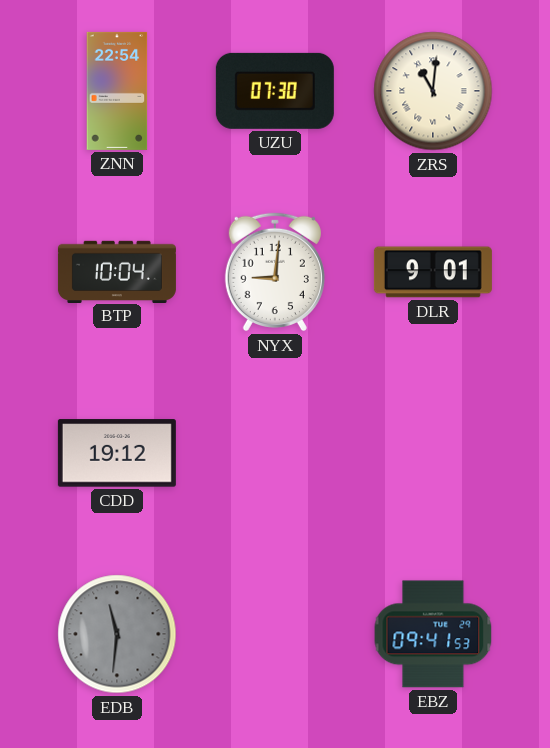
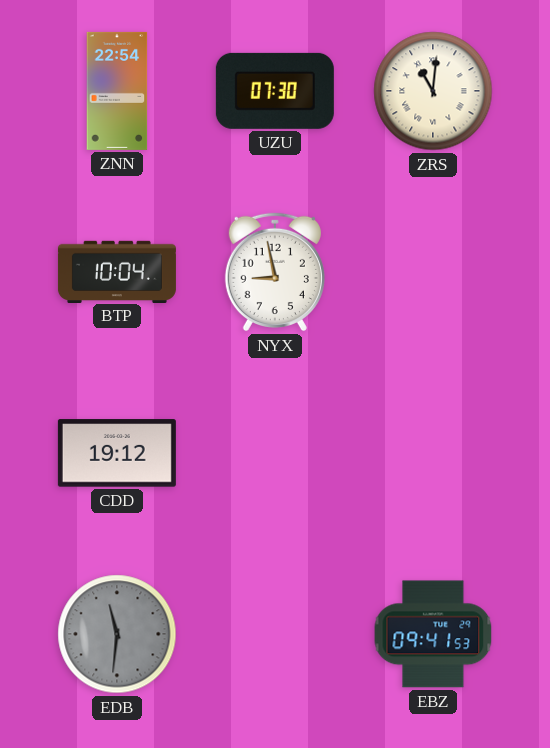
NYX: 9:01 -> 8:58
DLR: 9:01 -> none
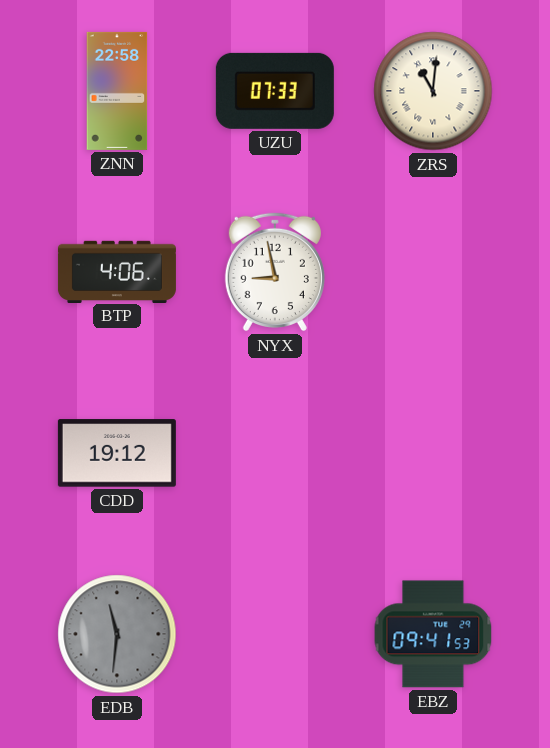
ZNN: 22:54 -> 22:58
UZU: 07:30 -> 07:33
BTP: 10:04 -> 4:06
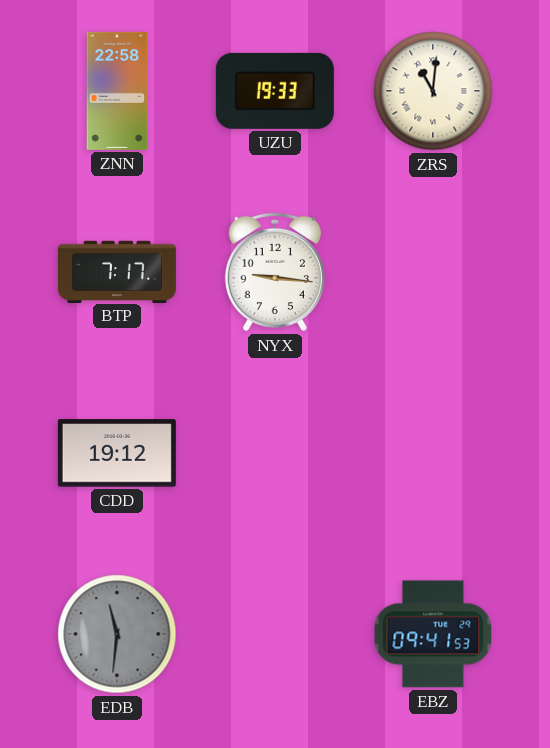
UZU: 07:33 -> 19:33
BTP: 4:06 -> 7:17
NYX: 8:58 -> 9:16
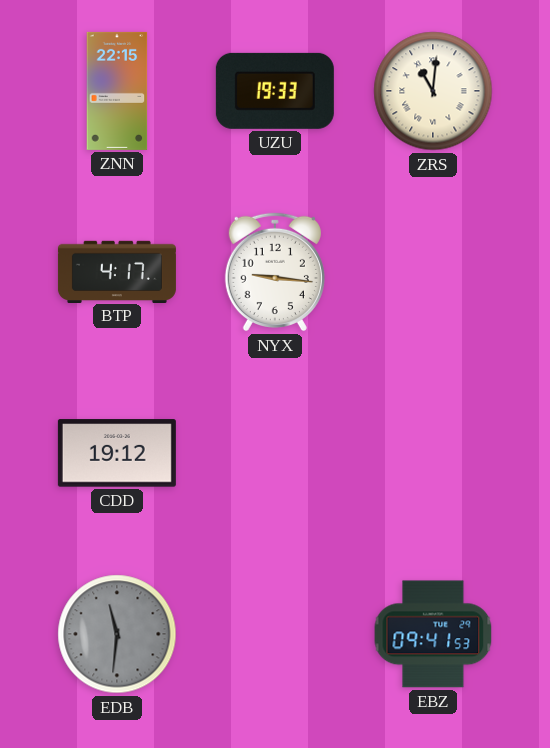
ZNN: 22:58 -> 22:15
BTP: 7:17 -> 4:17
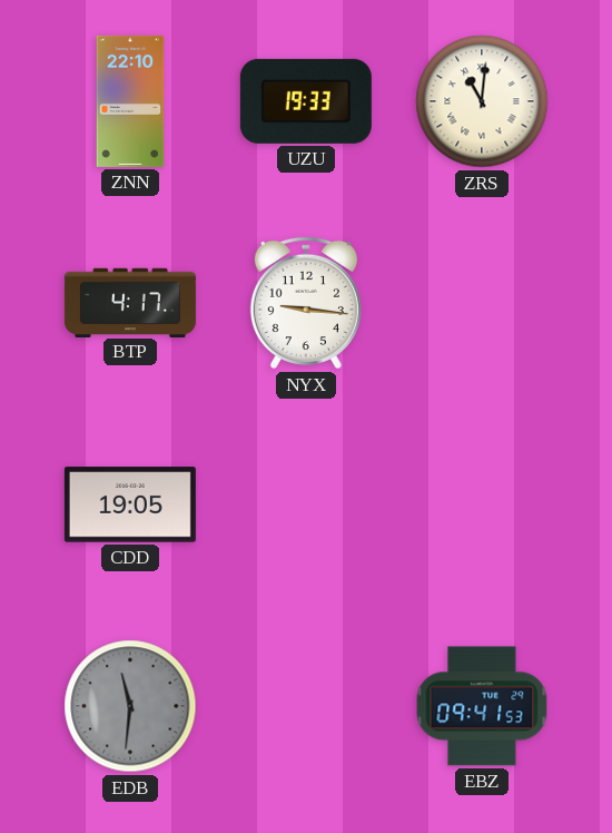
ZNN: 22:15 -> 22:10
CDD: 19:12 -> 19:05
